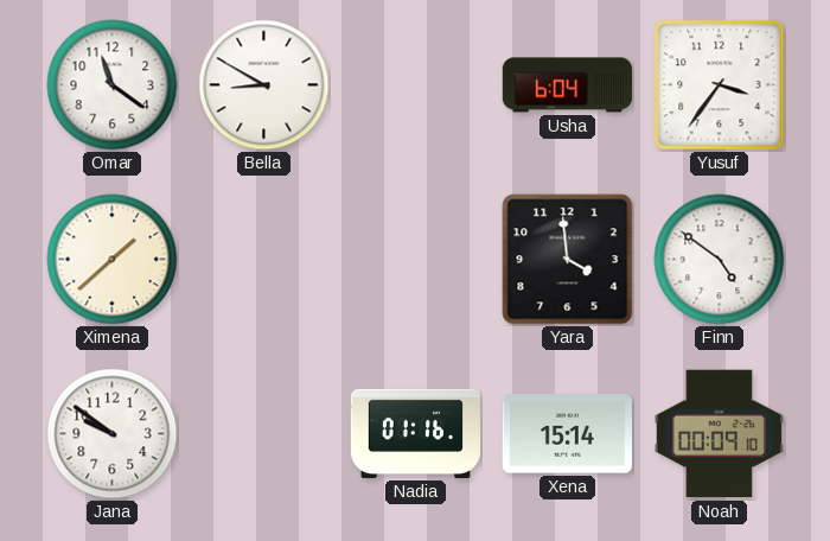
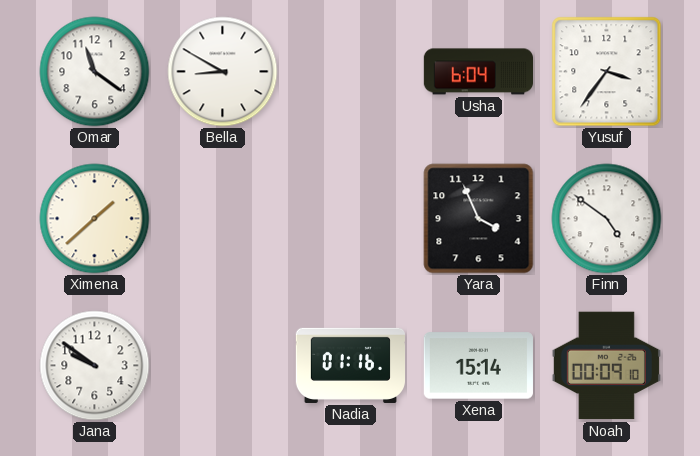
Yara: 3:59 -> 3:56
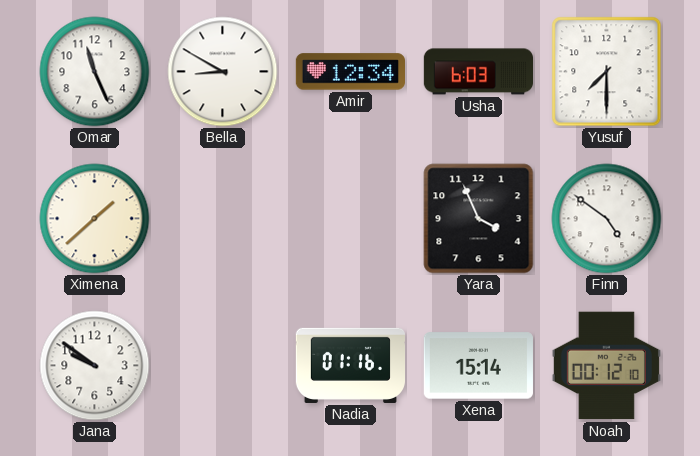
Omar: 11:21 -> 11:26
Amir: none -> 12:34
Usha: 6:04 -> 6:03
Yusuf: 3:36 -> 7:30
Noah: 00:09 -> 00:12
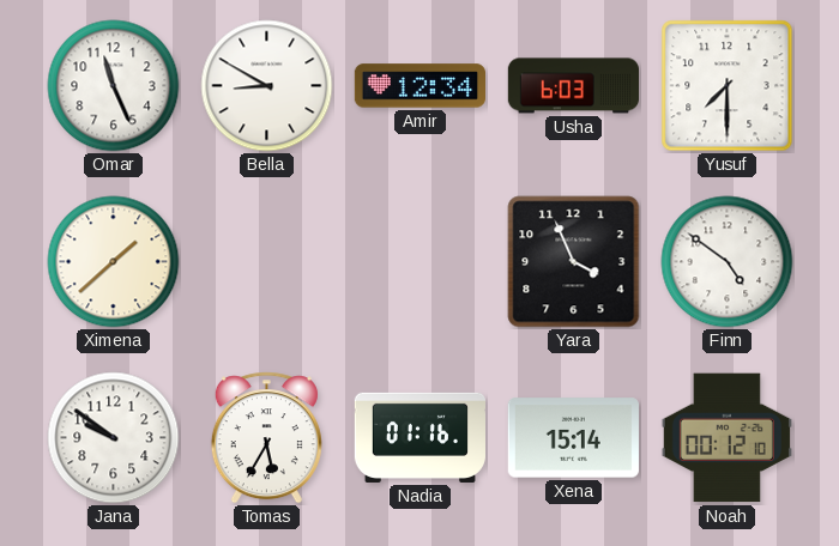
Tomas: none -> 5:35
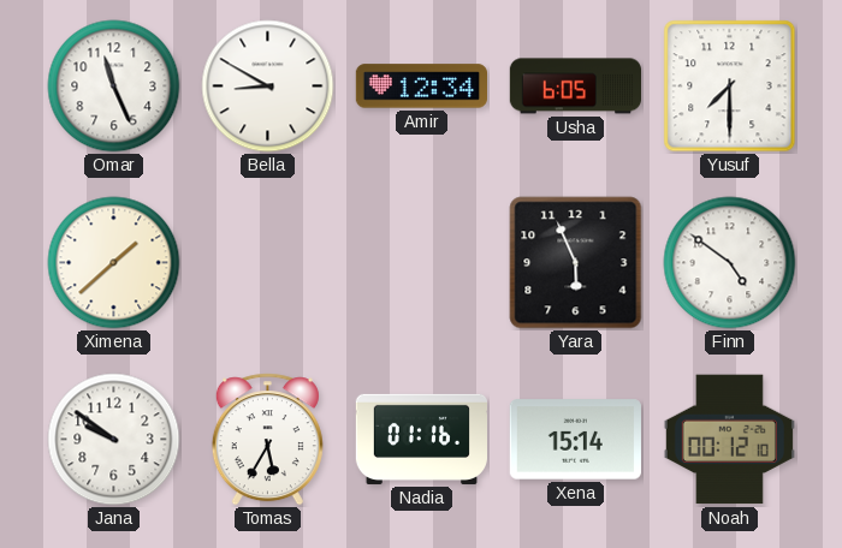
Usha: 6:03 -> 6:05
Yara: 3:56 -> 5:56
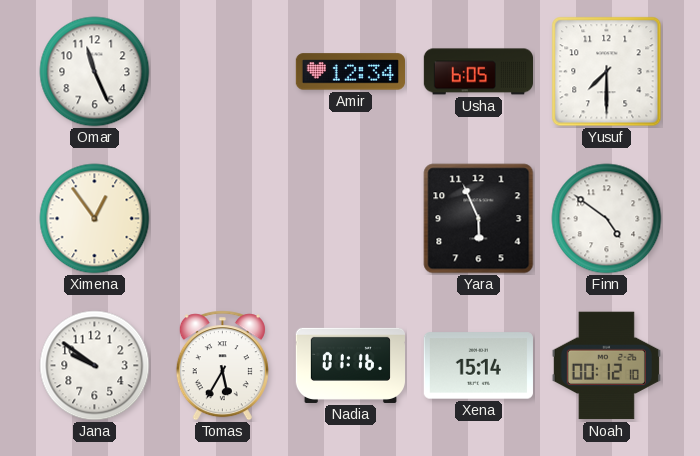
Bella: 8:50 -> none
Ximena: 1:38 -> 12:54
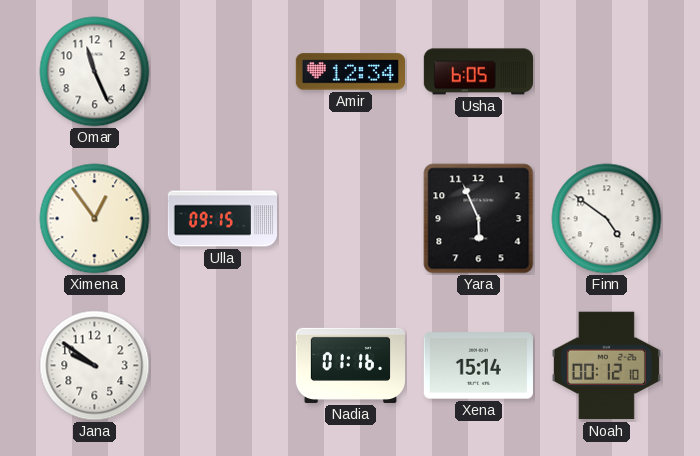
Yusuf: 7:30 -> none
Ulla: none -> 09:15
Tomas: 5:35 -> none
